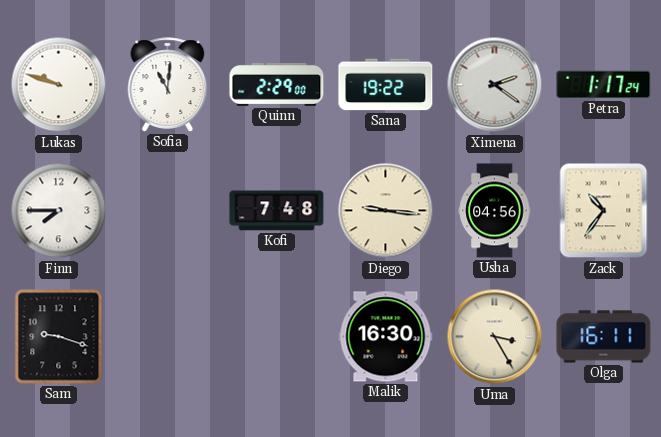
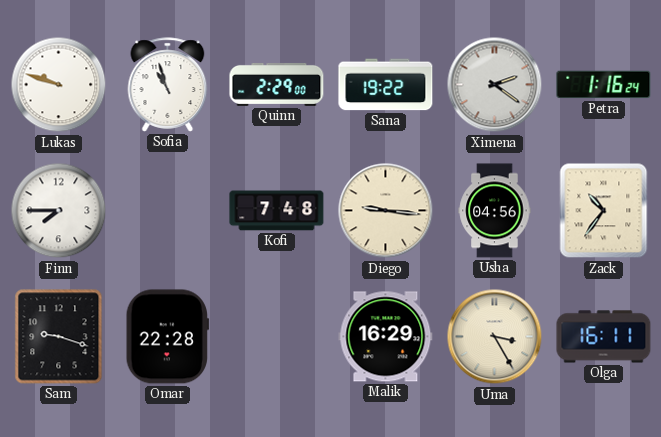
Sofia: 11:01 -> 10:57
Petra: 1:17 -> 1:16
Omar: none -> 22:28
Malik: 16:30 -> 16:29
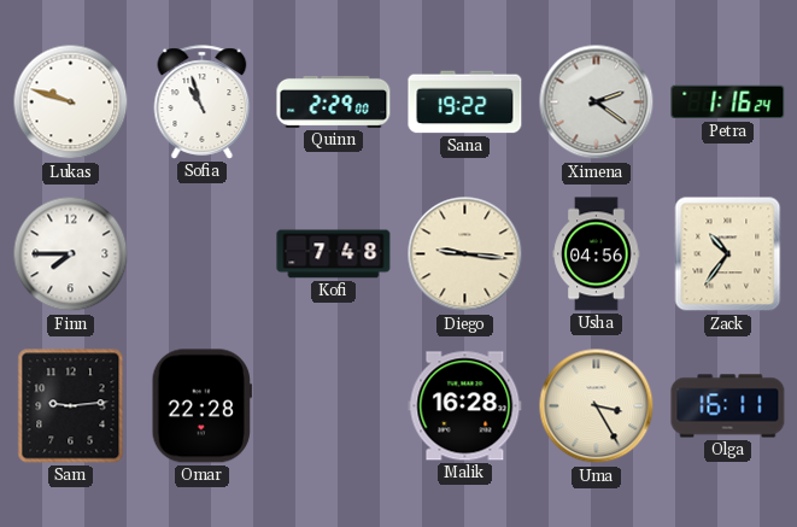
Sam: 9:18 -> 9:14
Malik: 16:29 -> 16:28
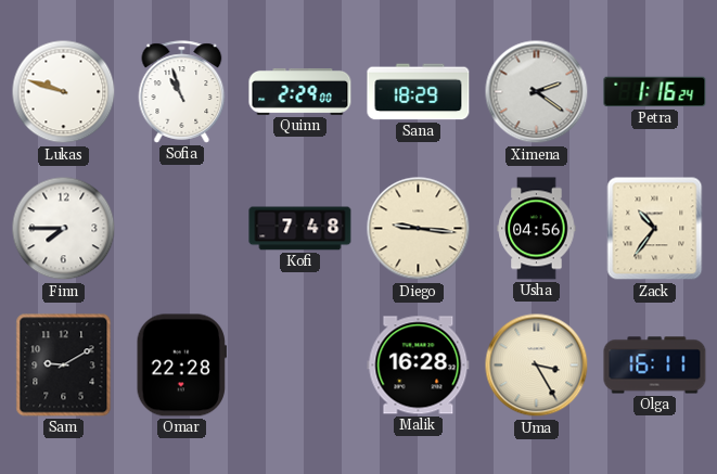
Sana: 19:22 -> 18:29
Sam: 9:14 -> 9:10
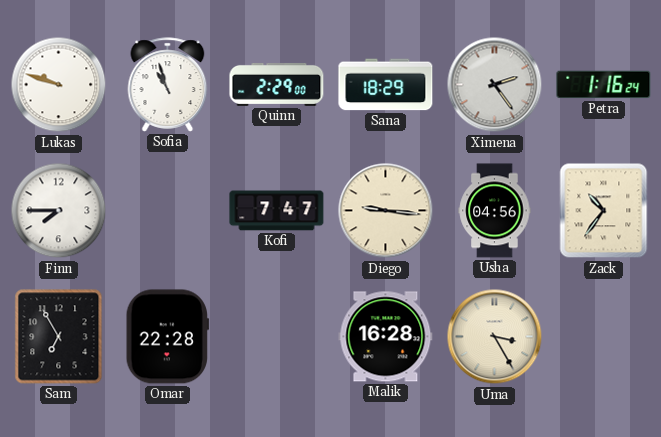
Ximena: 2:21 -> 2:24
Kofi: 7:48 -> 7:47
Sam: 9:10 -> 6:55
Olga: 16:11 -> none
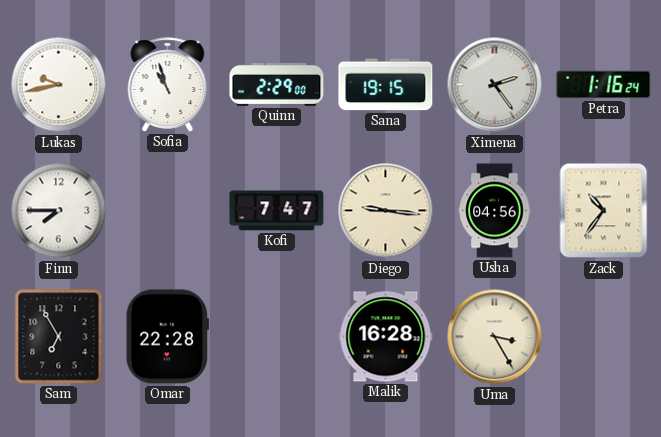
Lukas: 9:48 -> 9:43
Sana: 18:29 -> 19:15
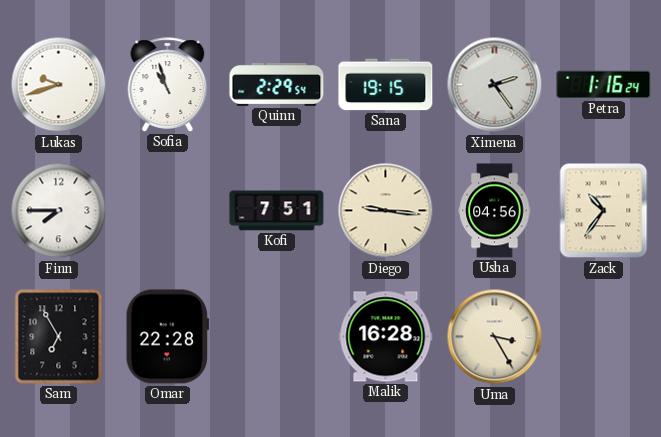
Lukas: 9:43 -> 9:42
Quinn: 2:29:00 -> 2:29:54
Kofi: 7:47 -> 7:51
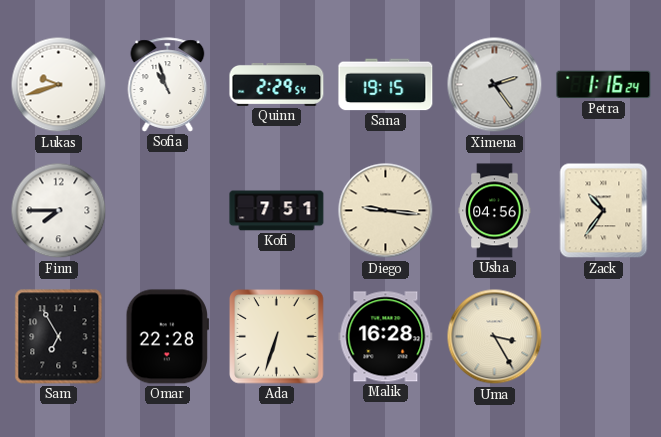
Ada: none -> 6:33
